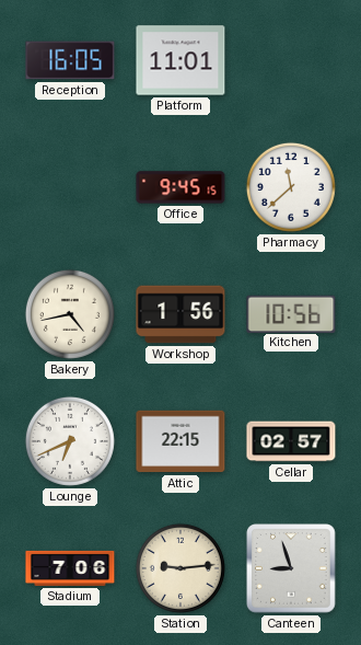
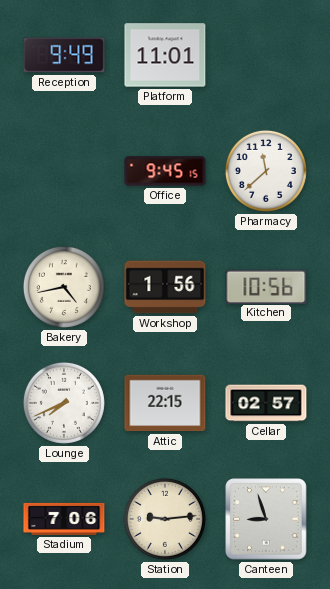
Reception: 16:05 -> 9:49
Lounge: 6:41 -> 7:41
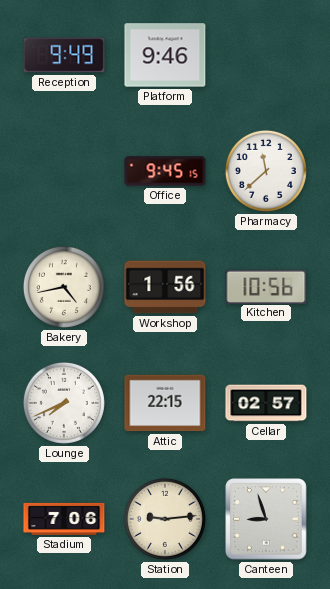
Platform: 11:01 -> 9:46
